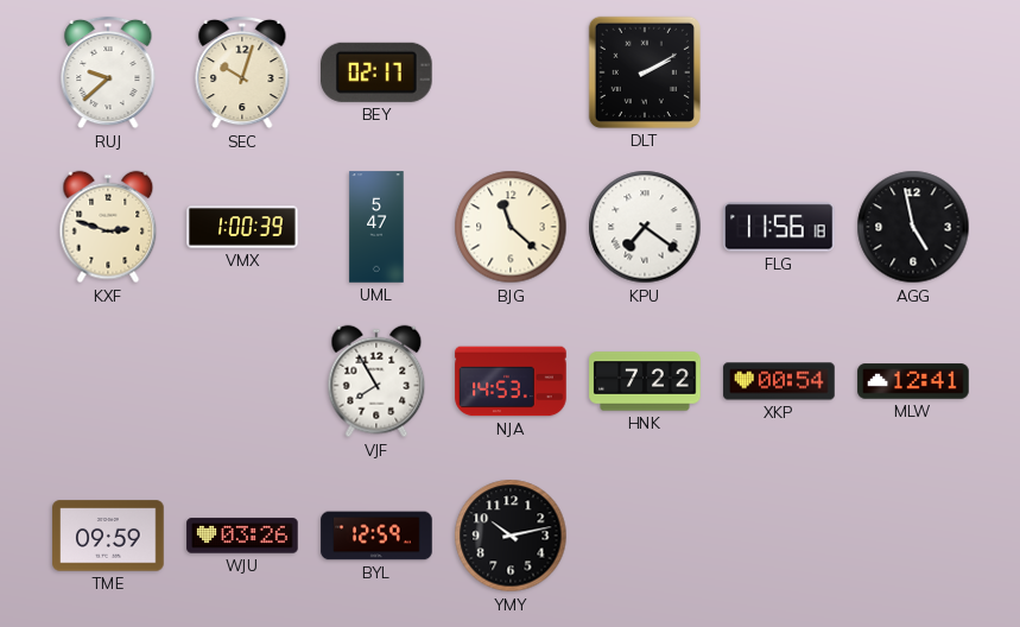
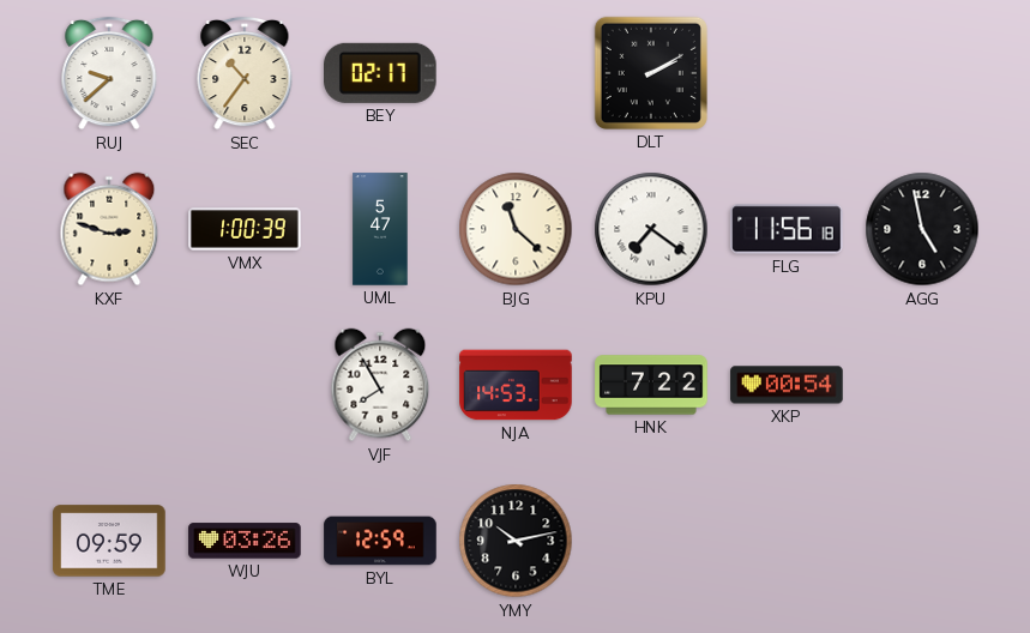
SEC: 10:03 -> 10:36
MLW: 12:41 -> none
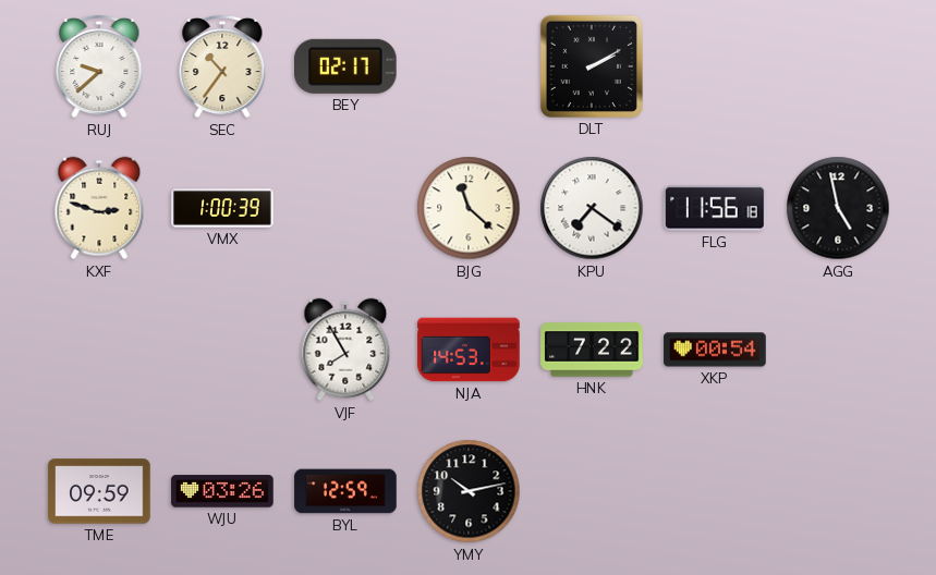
UML: 5:47 -> none
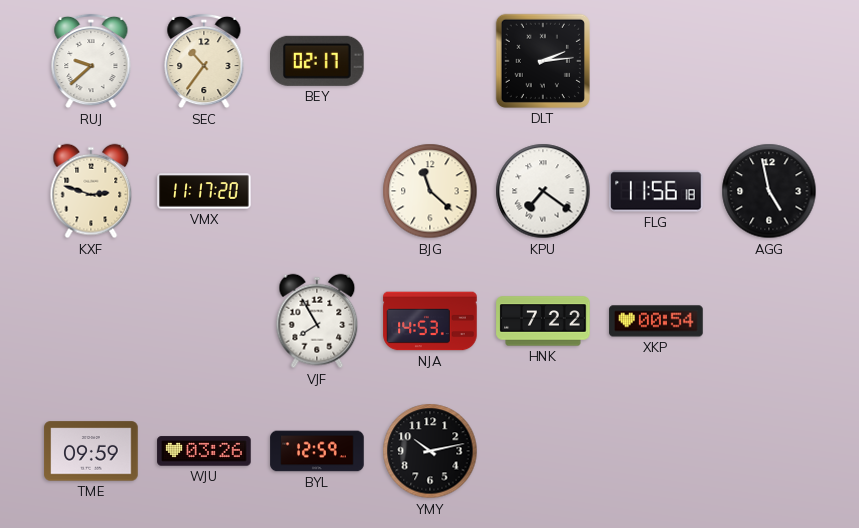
DLT: 2:10 -> 2:14
VMX: 1:00 -> 11:17
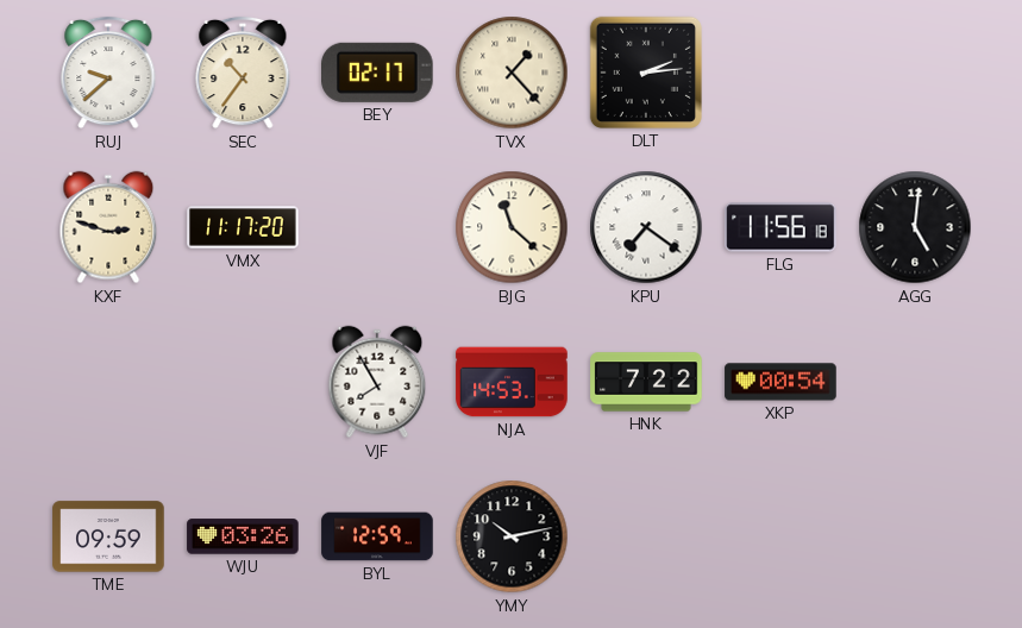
TVX: none -> 1:23
AGG: 4:58 -> 5:01
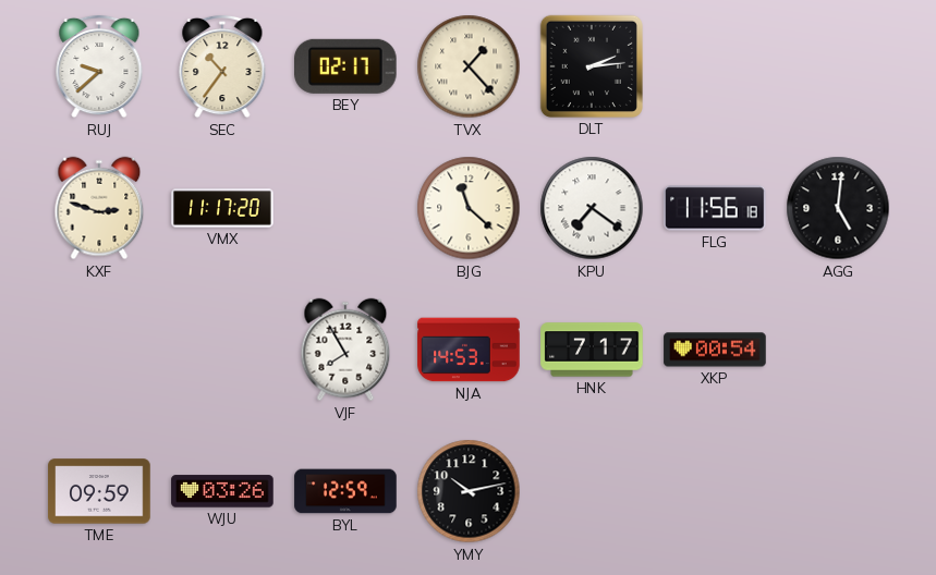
HNK: 7:22 -> 7:17
